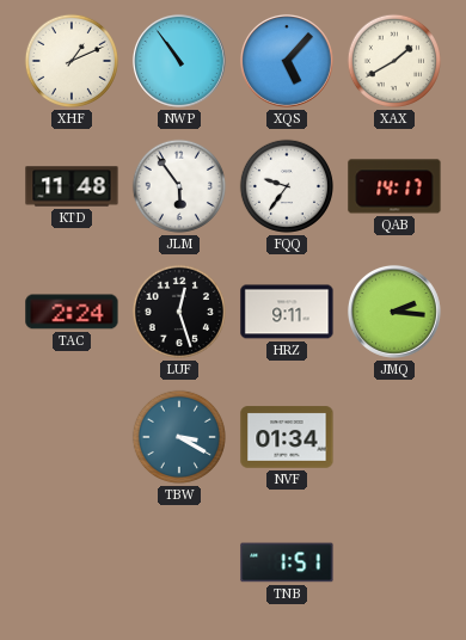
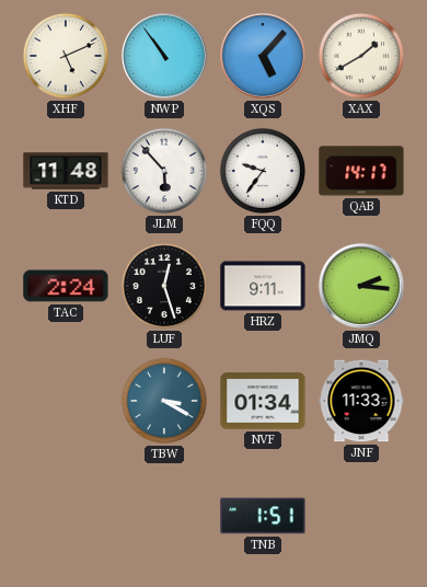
XHF: 1:11 -> 5:11
JLM: 5:54 -> 5:53
JNF: none -> 11:33
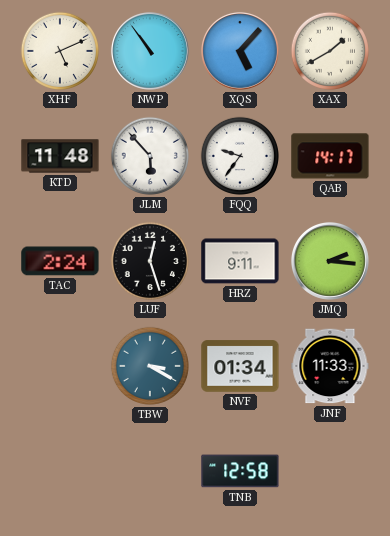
TNB: 1:51 -> 12:58
